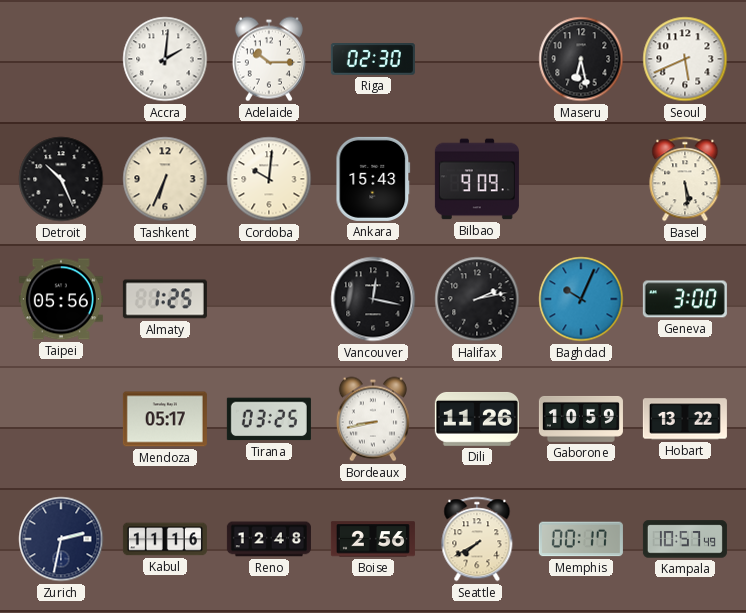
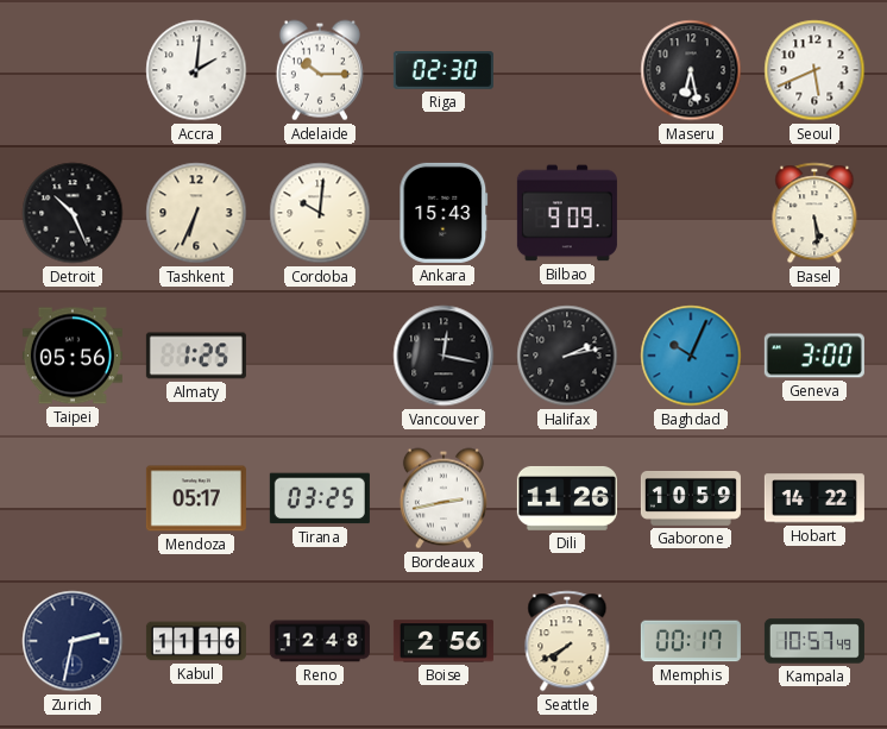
Bordeaux: 8:43 -> 2:43
Hobart: 13:22 -> 14:22
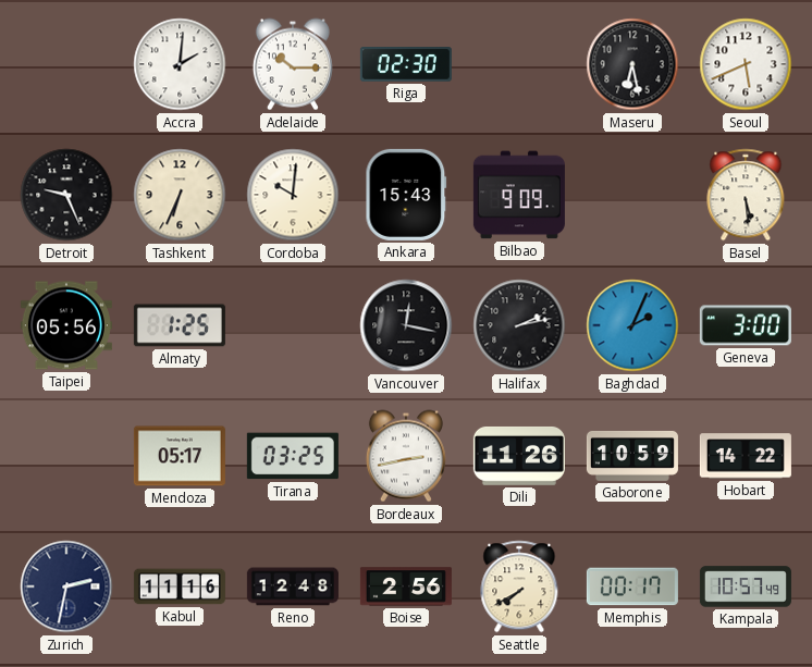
Detroit: 10:26 -> 9:26
Baghdad: 10:04 -> 2:04
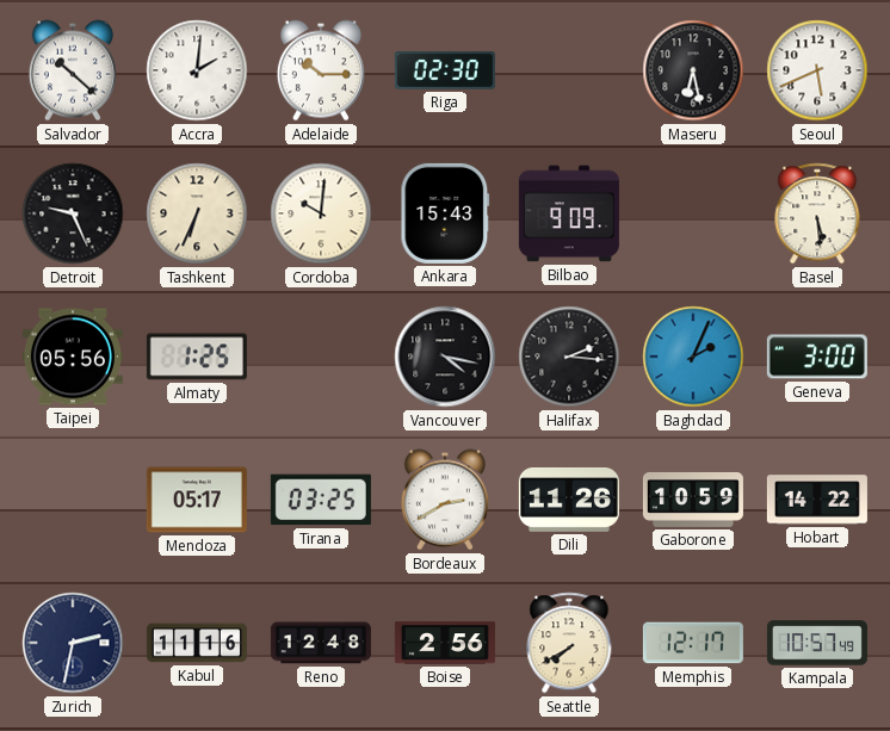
Salvador: none -> 10:22
Vancouver: 12:17 -> 4:17
Halifax: 2:13 -> 2:16
Bordeaux: 2:43 -> 2:40
Memphis: 00:17 -> 12:17
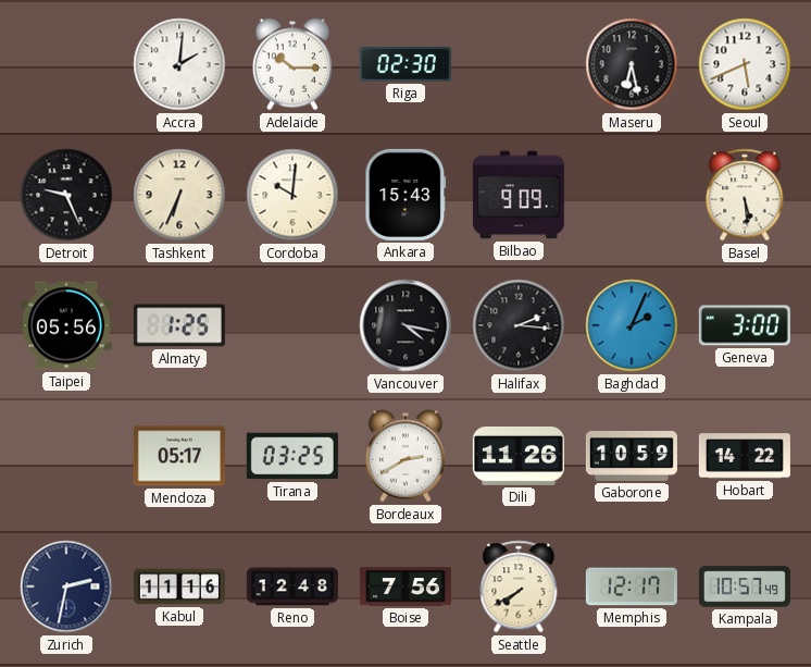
Salvador: 10:22 -> none
Boise: 2:56 -> 7:56
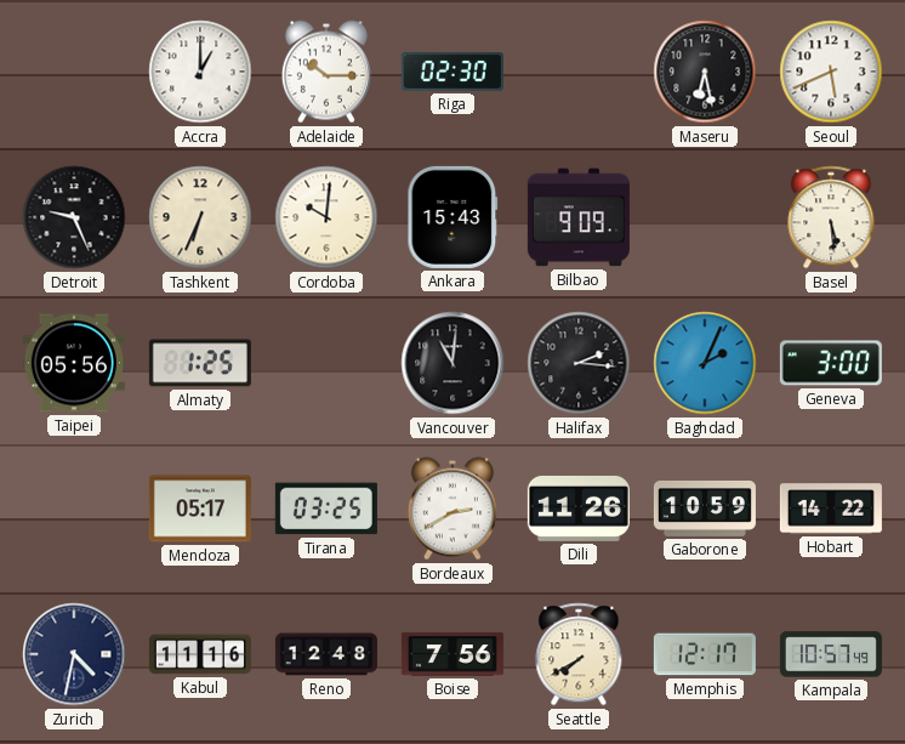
Accra: 2:01 -> 1:00
Vancouver: 4:17 -> 11:01
Zurich: 2:32 -> 4:32
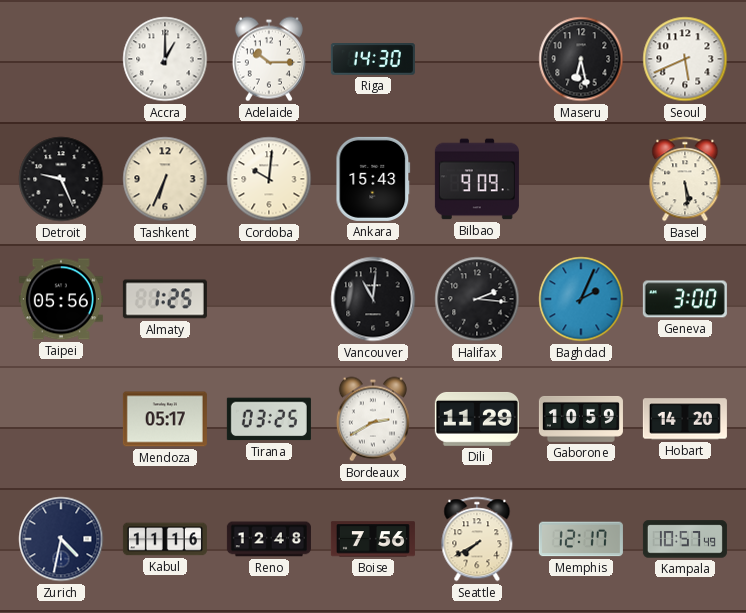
Riga: 02:30 -> 14:30
Dili: 11:26 -> 11:29
Hobart: 14:22 -> 14:20
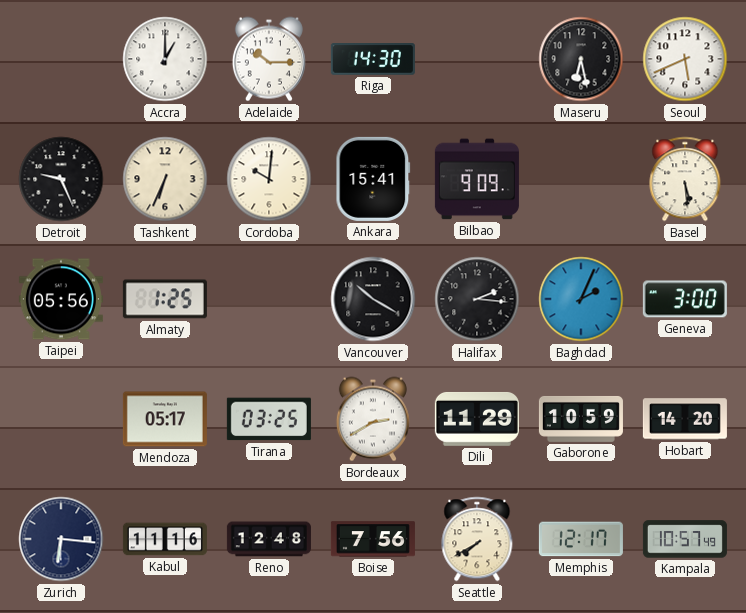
Ankara: 15:43 -> 15:41
Vancouver: 11:01 -> 10:20
Zurich: 4:32 -> 6:16
